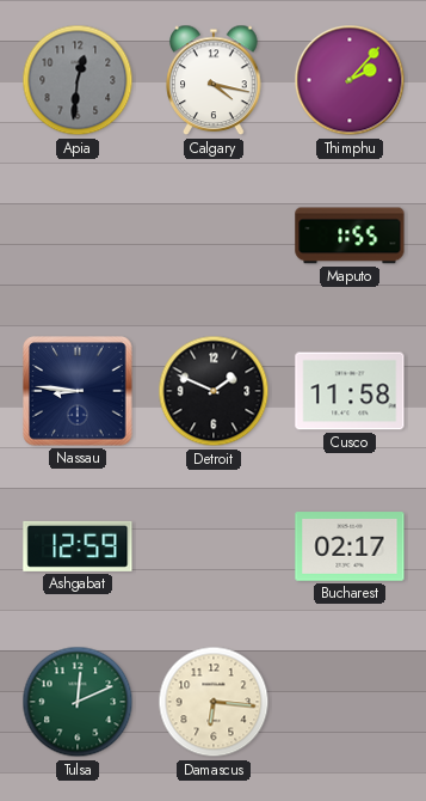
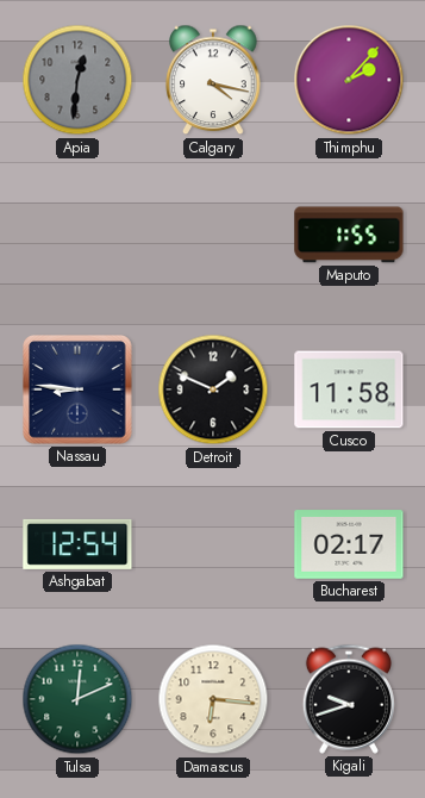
Ashgabat: 12:59 -> 12:54
Kigali: none -> 9:42
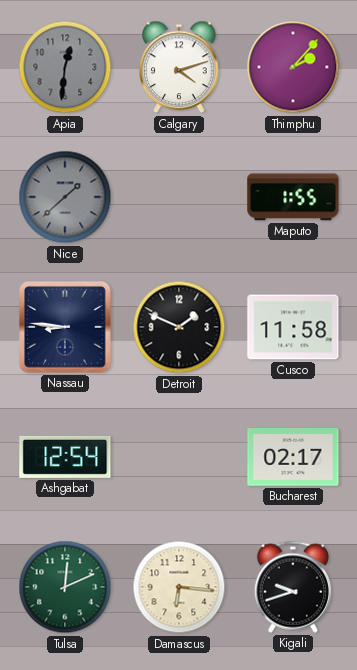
Calgary: 4:17 -> 4:12
Nice: none -> 1:38
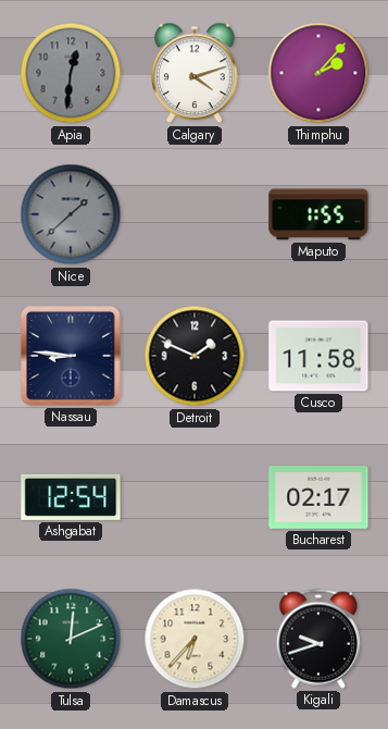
Damascus: 6:16 -> 6:37
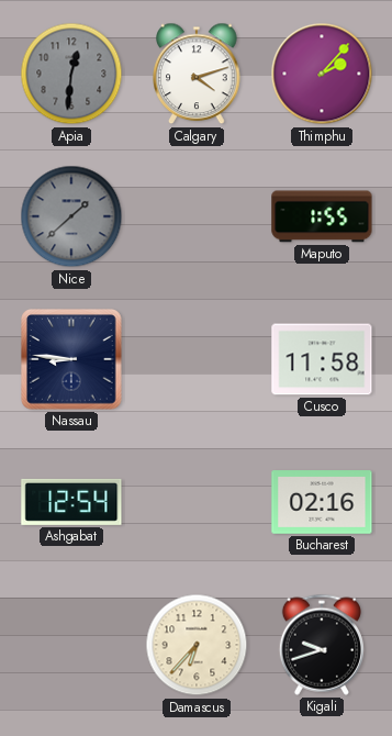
Detroit: 1:49 -> none
Bucharest: 02:17 -> 02:16
Tulsa: 12:11 -> none
